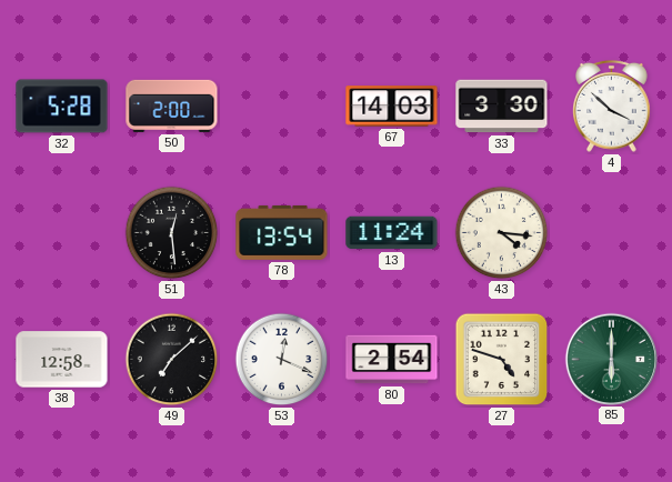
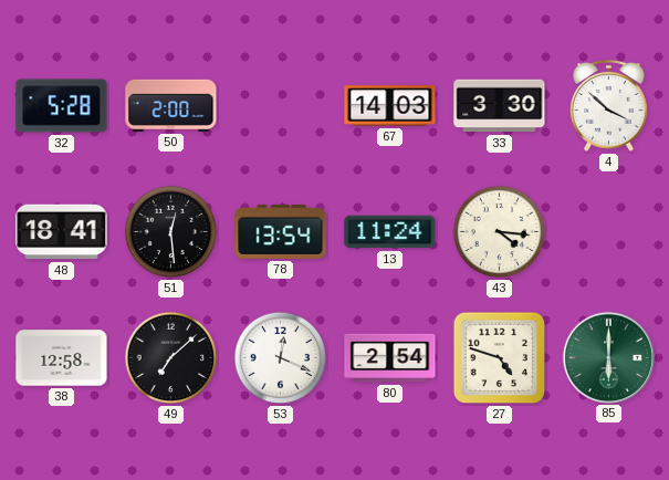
48: none -> 18:41
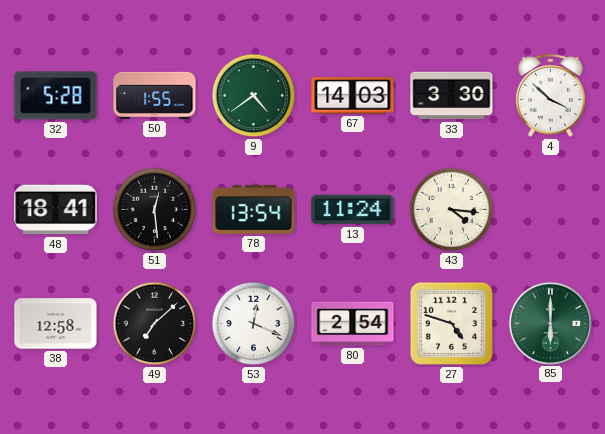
50: 2:00 -> 1:55
9: none -> 4:39
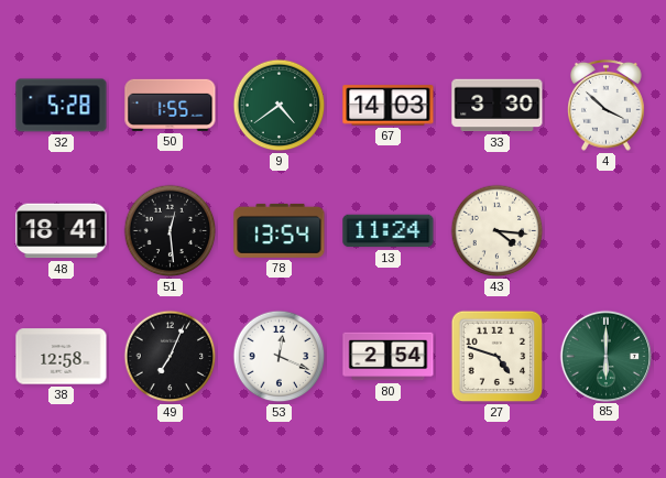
49: 7:08 -> 7:04
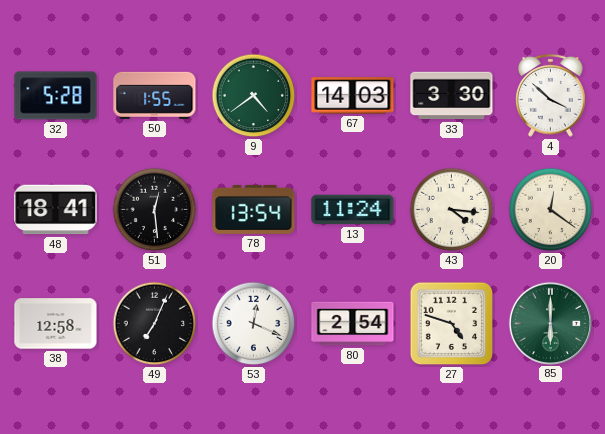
20: none -> 12:21
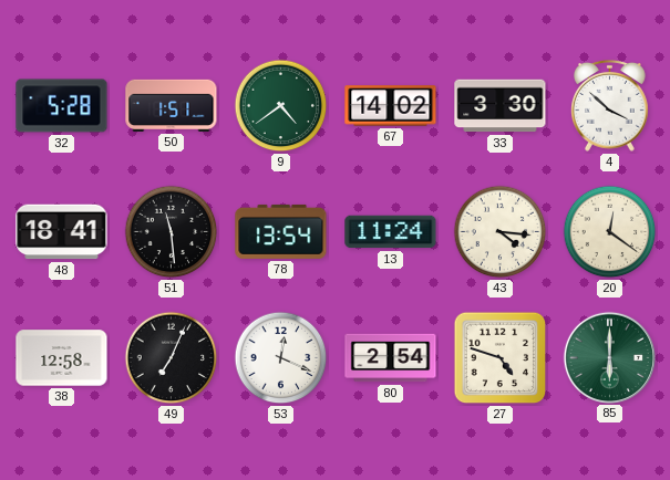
50: 1:55 -> 1:51
67: 14:03 -> 14:02
51: 12:29 -> 11:29
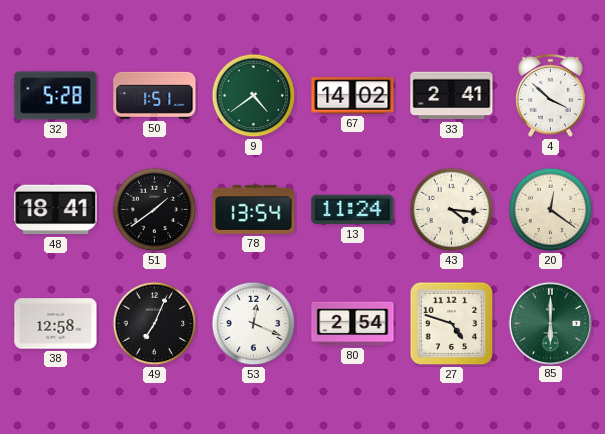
33: 3:30 -> 2:41
51: 11:29 -> 1:39
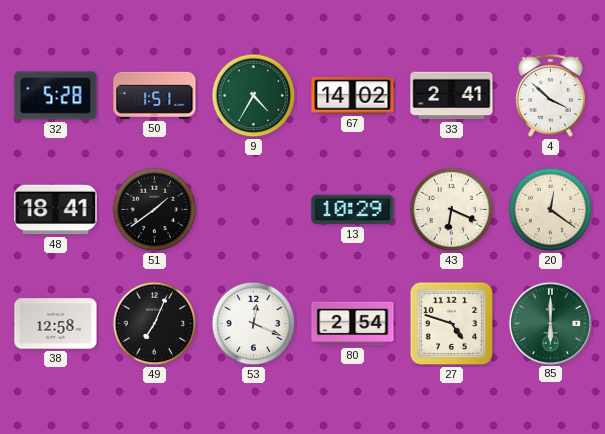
9: 4:39 -> 4:35
78: 13:54 -> none
13: 11:24 -> 10:29
43: 4:16 -> 6:19
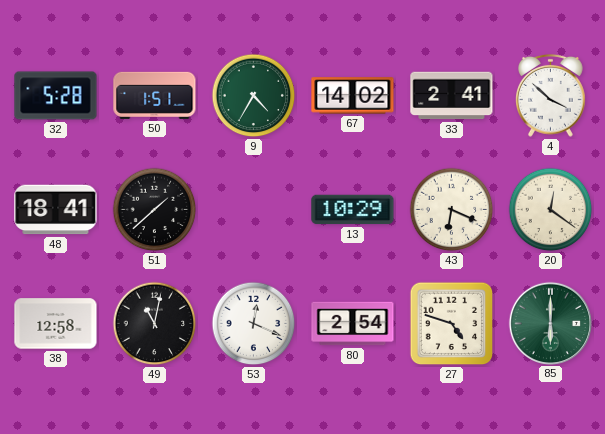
51: 1:39 -> 1:38
49: 7:04 -> 11:02
